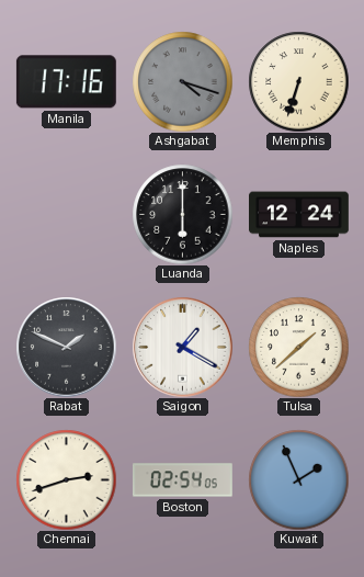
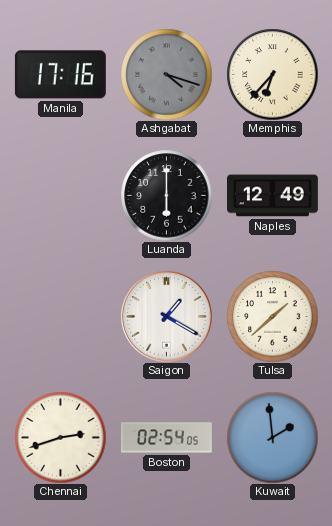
Memphis: 6:33 -> 6:37
Naples: 12:24 -> 12:49
Rabat: 1:49 -> none
Kuwait: 1:56 -> 1:59
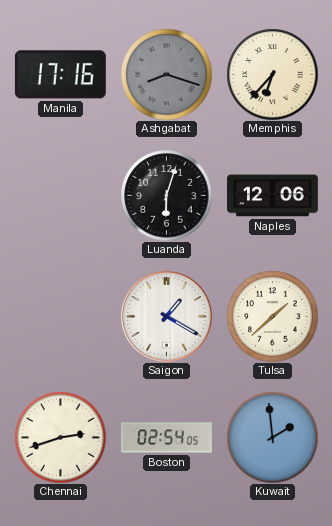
Ashgabat: 4:18 -> 8:18
Luanda: 6:00 -> 6:03
Naples: 12:49 -> 12:06
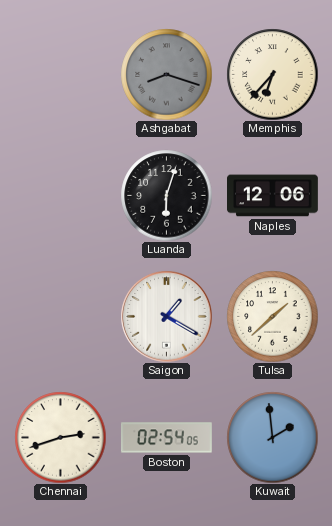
Manila: 17:16 -> none
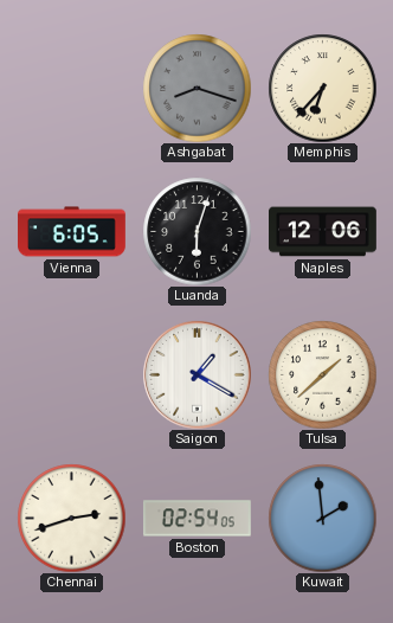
Vienna: none -> 6:05
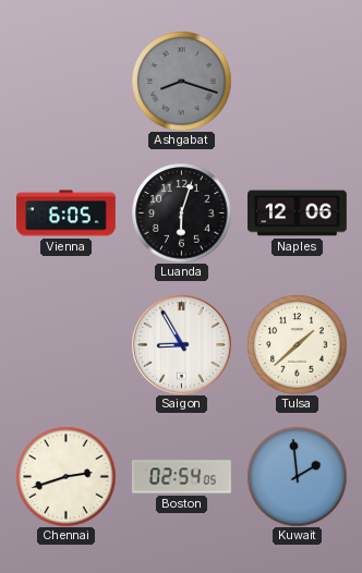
Memphis: 6:37 -> none
Saigon: 1:20 -> 8:55
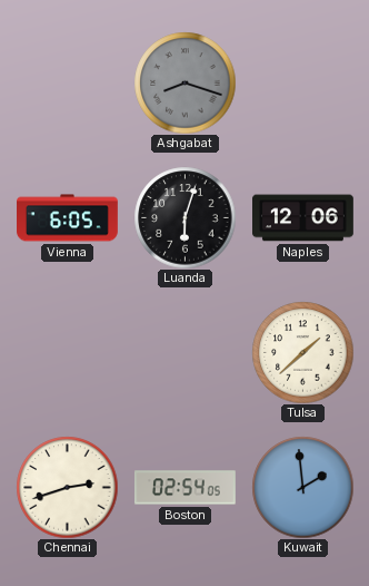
Saigon: 8:55 -> none
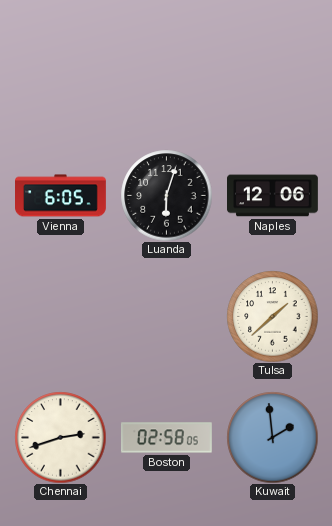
Ashgabat: 8:18 -> none
Boston: 02:54 -> 02:58
